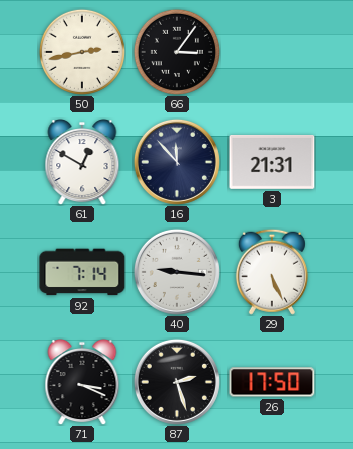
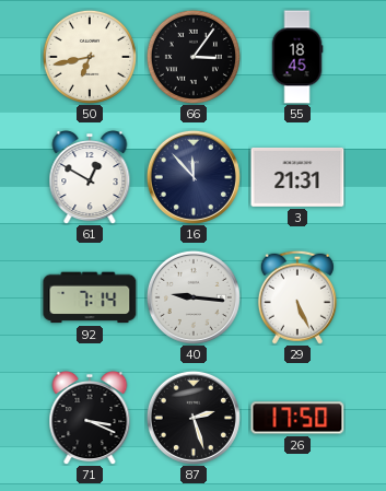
50: 2:43 -> 6:43
55: none -> 18:45
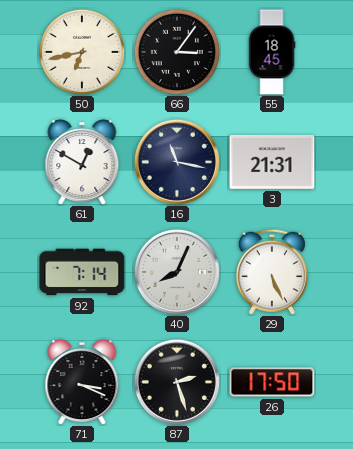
16: 11:53 -> 11:17
40: 9:16 -> 8:04
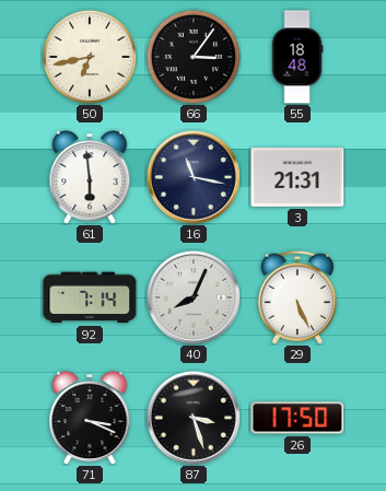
55: 18:45 -> 18:48
61: 12:50 -> 5:59
87: 2:27 -> 3:27
